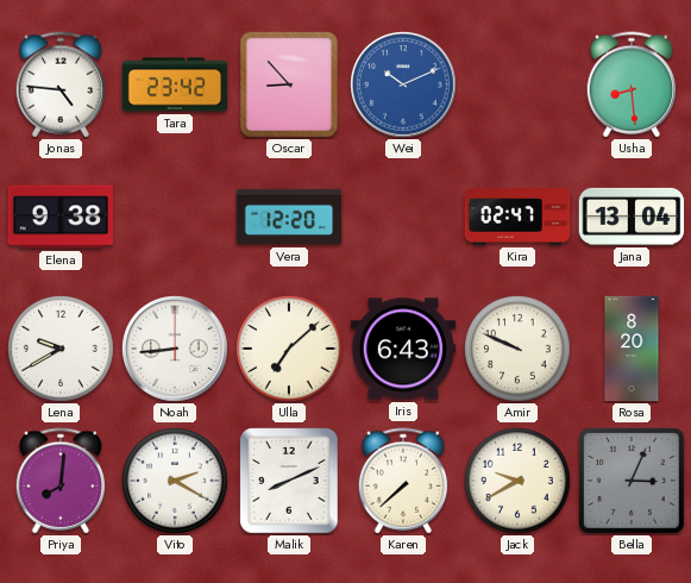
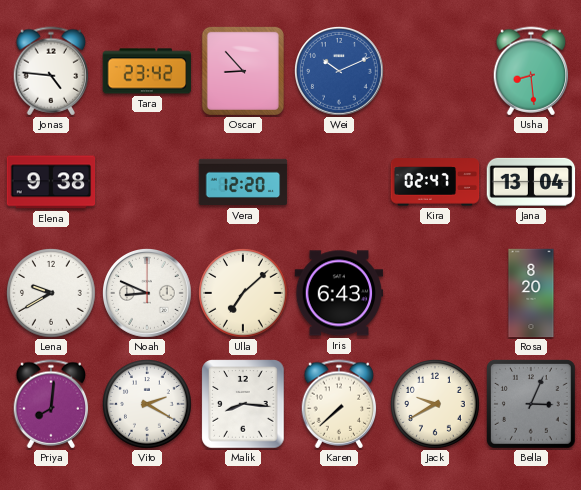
Noah: 8:44 -> 8:49
Amir: 9:49 -> none
Malik: 8:11 -> 8:16
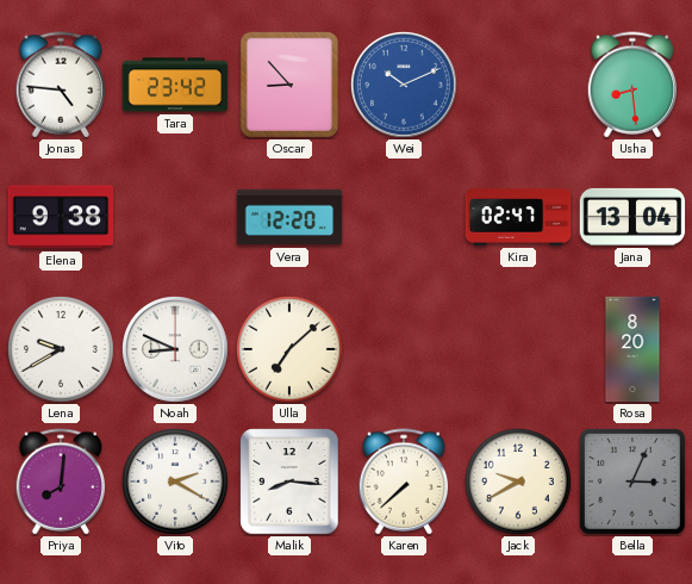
Iris: 6:43 -> none
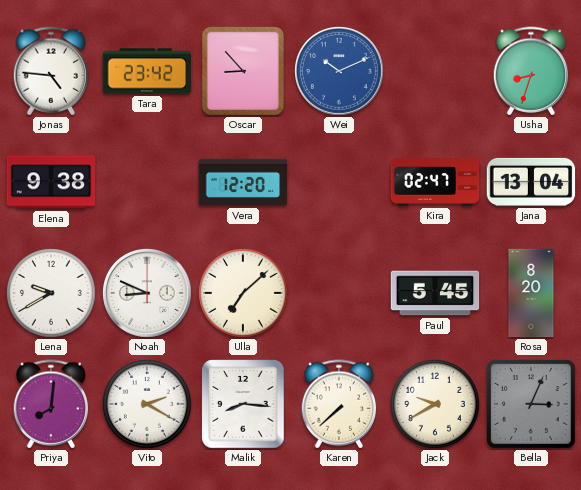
Usha: 8:29 -> 8:33
Paul: none -> 5:45
